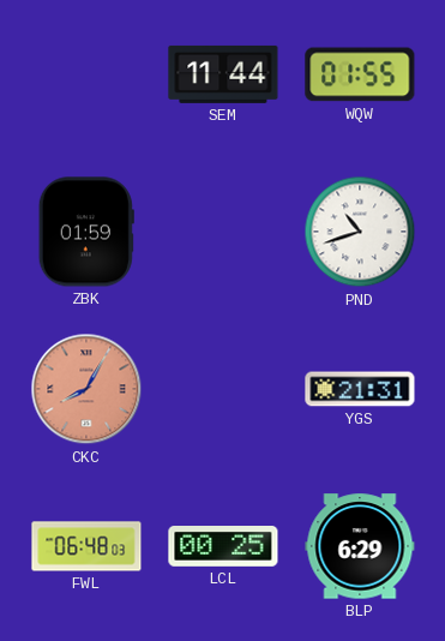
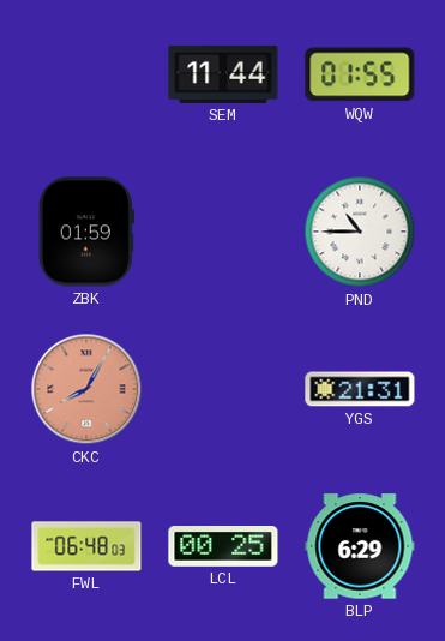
PND: 10:42 -> 10:45
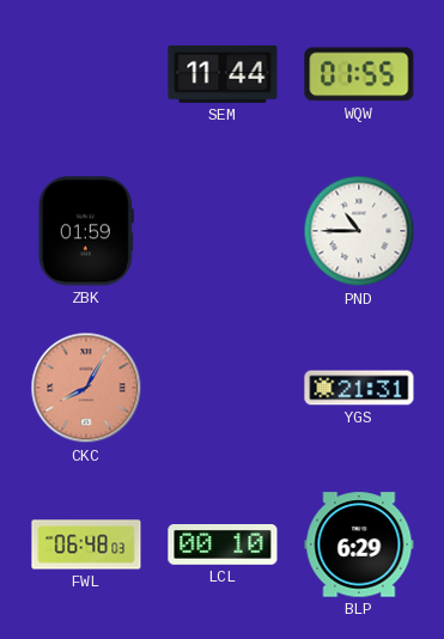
LCL: 00:25 -> 00:10
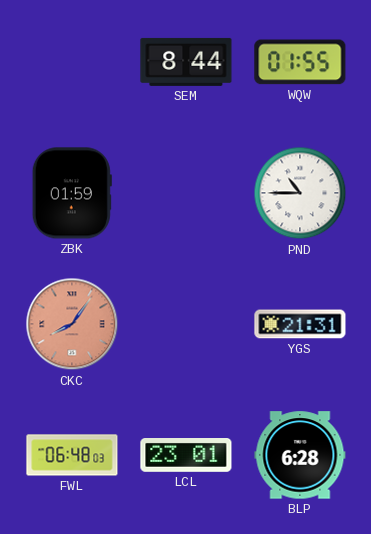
SEM: 11:44 -> 8:44
CKC: 8:05 -> 8:06
LCL: 00:10 -> 23:01
BLP: 6:29 -> 6:28
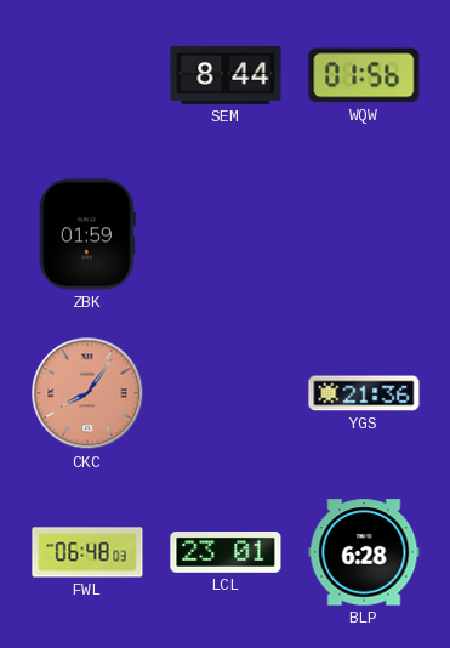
WQW: 01:55 -> 01:56
PND: 10:45 -> none
YGS: 21:31 -> 21:36
